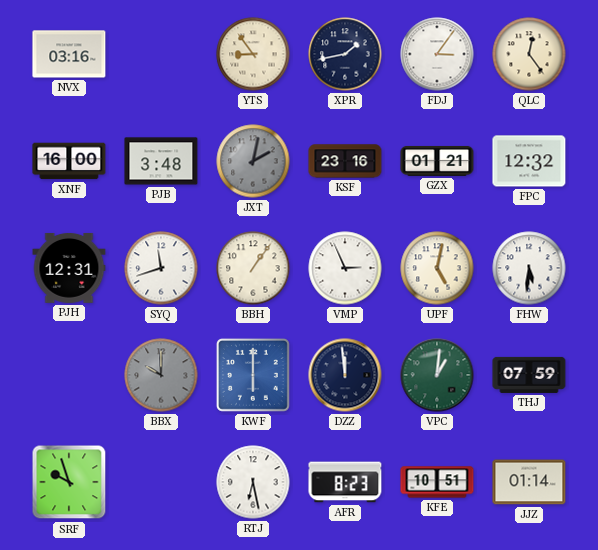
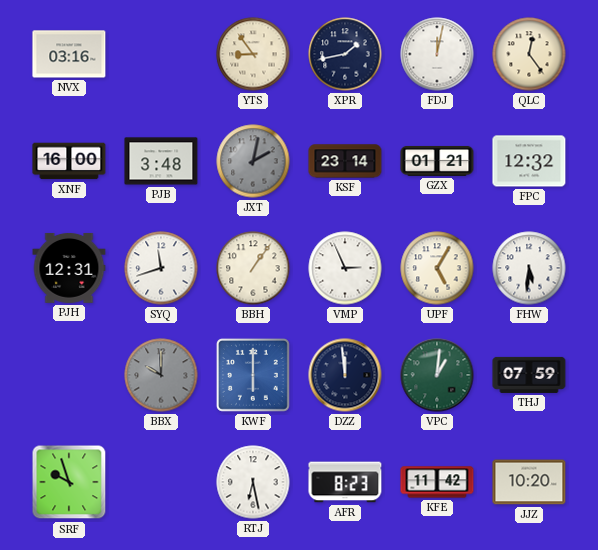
FDJ: 3:06 -> 12:02
KSF: 23:16 -> 23:14
UPF: 5:02 -> 5:05
KFE: 10:51 -> 11:42
JJZ: 01:14 -> 10:20
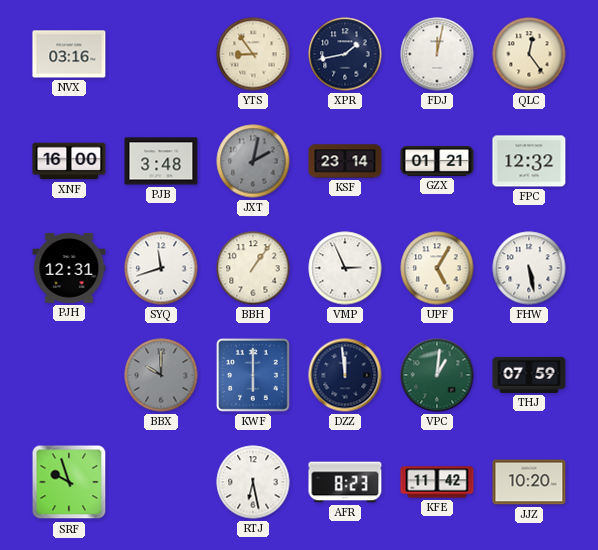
FHW: 5:31 -> 5:28
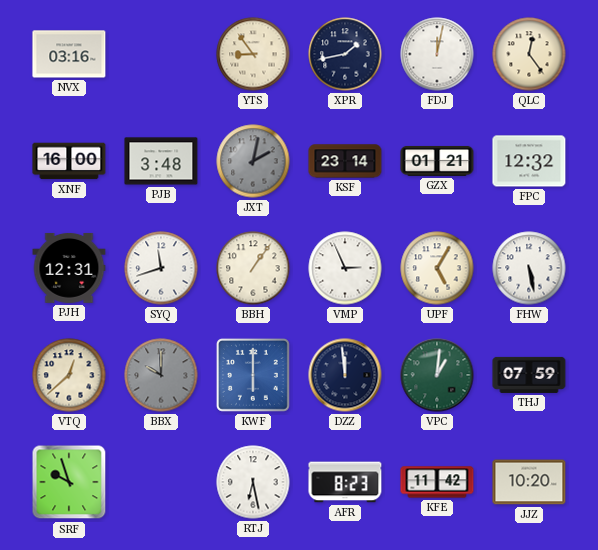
VTQ: none -> 12:38
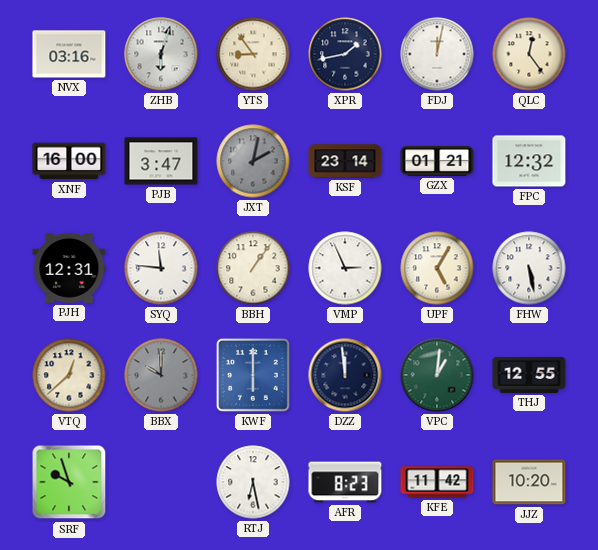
ZHB: none -> 6:03
PJB: 3:48 -> 3:47
SYQ: 11:42 -> 11:46
THJ: 07:59 -> 12:55
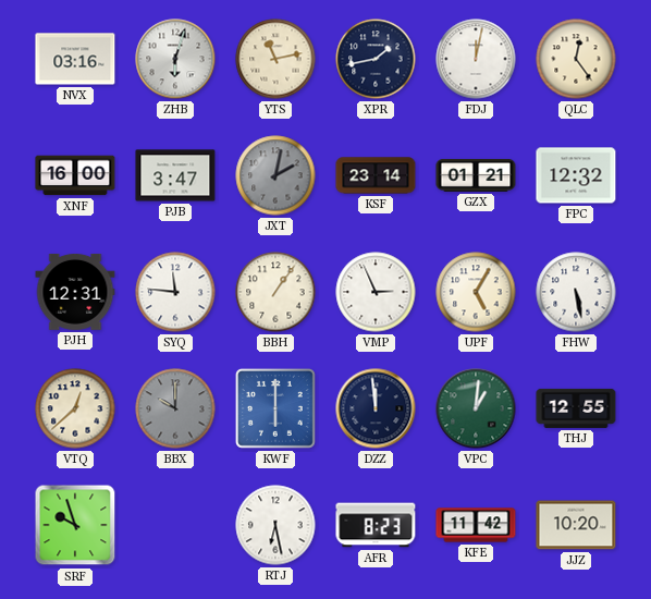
YTS: 8:54 -> 11:13
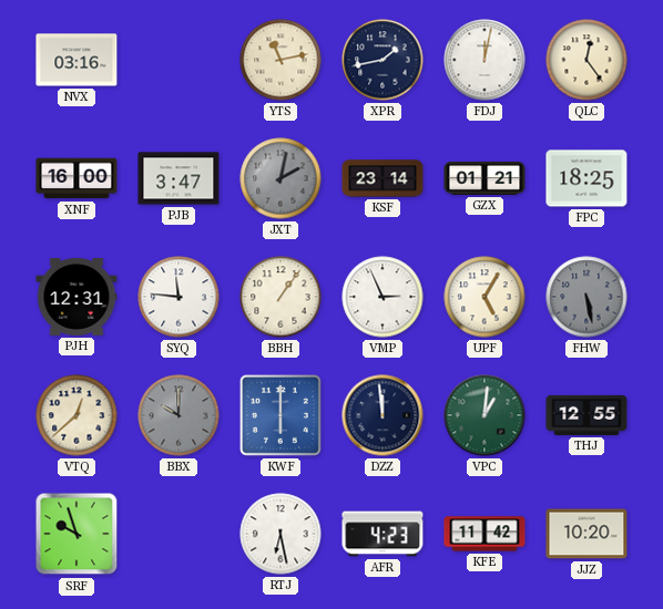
ZHB: 6:03 -> none
FPC: 12:32 -> 18:25
FHW dial: white -> grey
AFR: 8:23 -> 4:23
